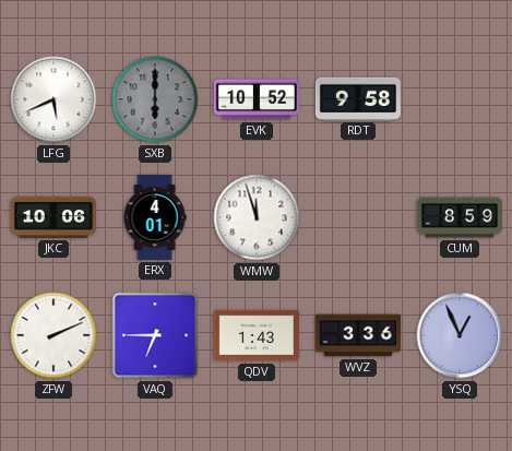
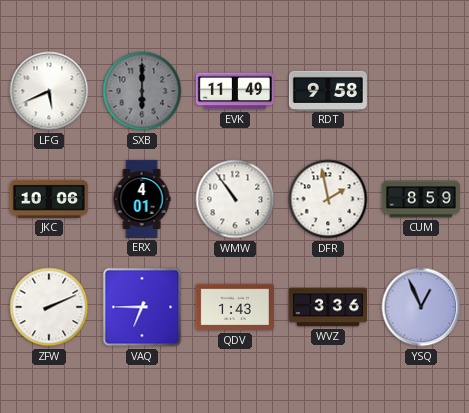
EVK: 10:52 -> 11:49
WMW: 11:57 -> 10:54
DFR: none -> 1:58
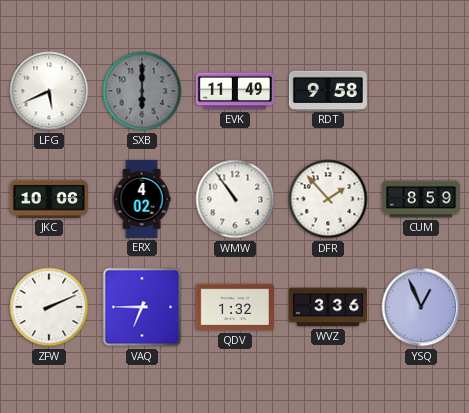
ERX: 4:01 -> 4:02
DFR: 1:58 -> 1:53
QDV: 1:43 -> 1:32
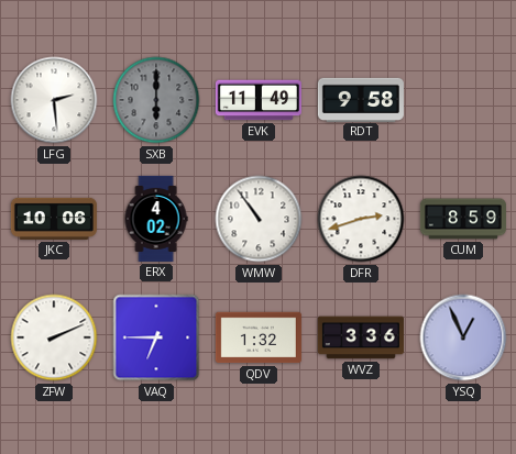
LFG: 5:41 -> 2:29
DFR: 1:53 -> 2:42
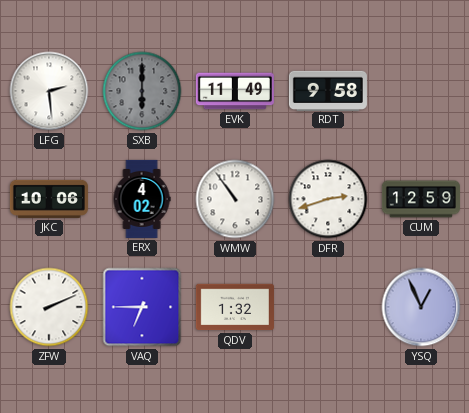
CUM: 8:59 -> 12:59
WVZ: 3:36 -> none
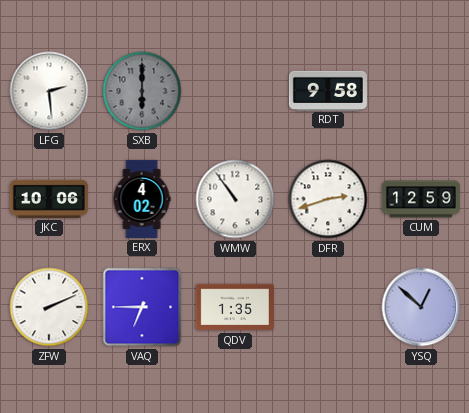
EVK: 11:49 -> none
QDV: 1:32 -> 1:35
YSQ: 12:56 -> 12:52
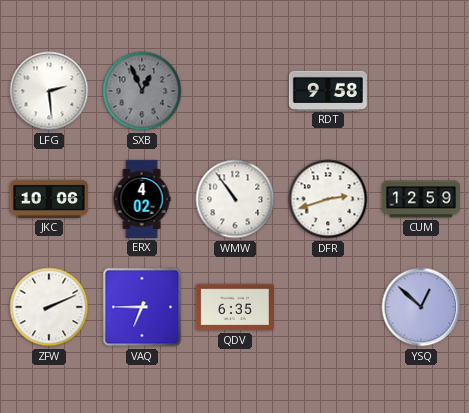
SXB: 6:00 -> 12:56
QDV: 1:35 -> 6:35
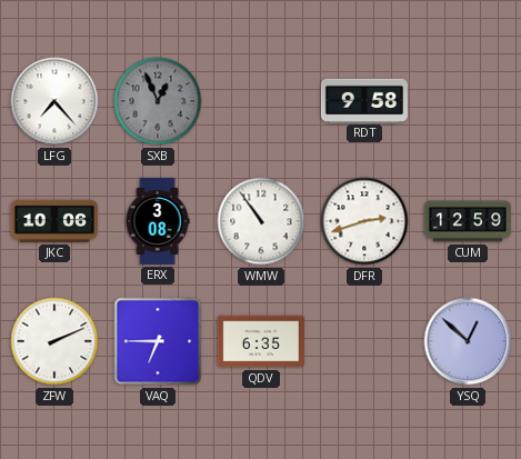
LFG: 2:29 -> 7:23
ERX: 4:02 -> 3:08
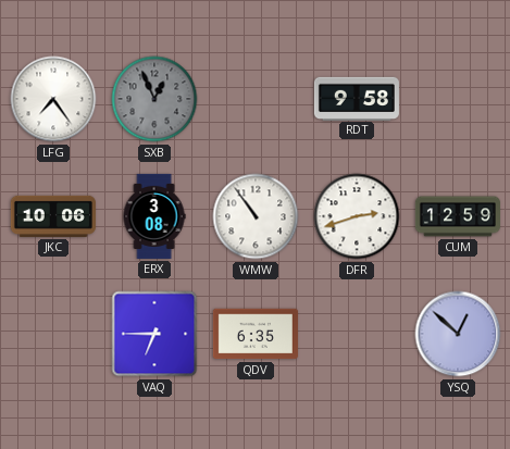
LFG: 7:23 -> 7:24
ZFW: 2:11 -> none
